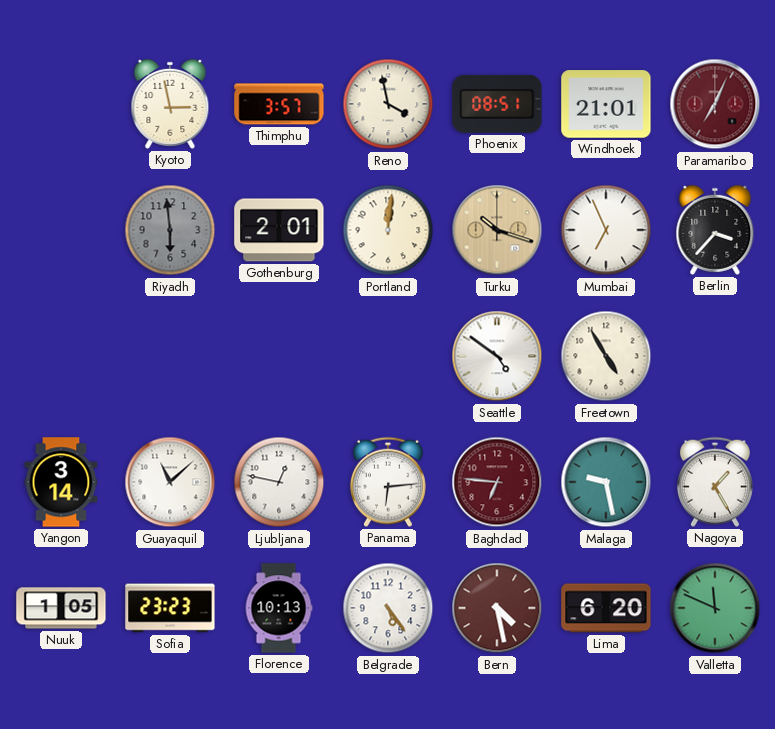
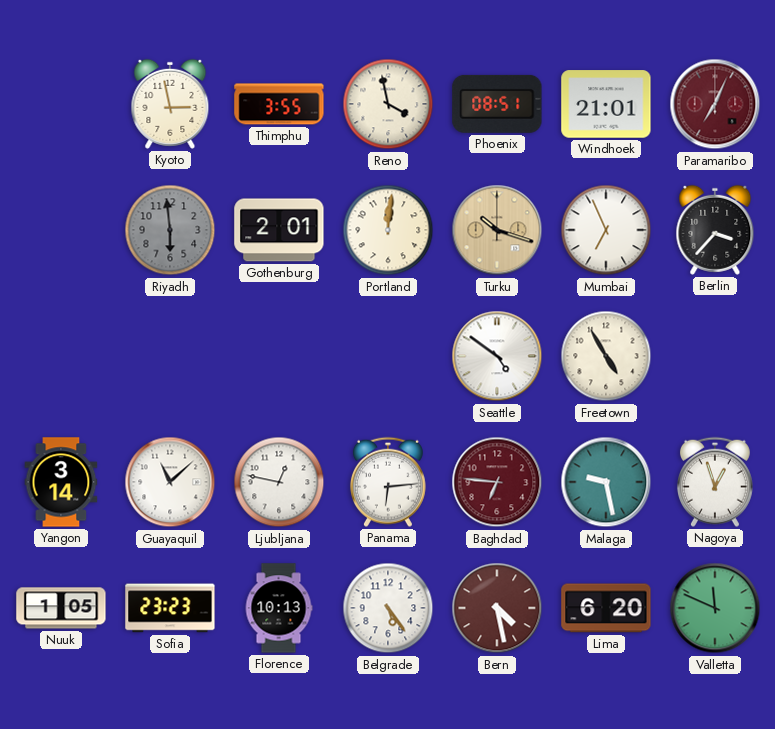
Thimphu: 3:57 -> 3:55
Nagoya: 1:25 -> 12:57
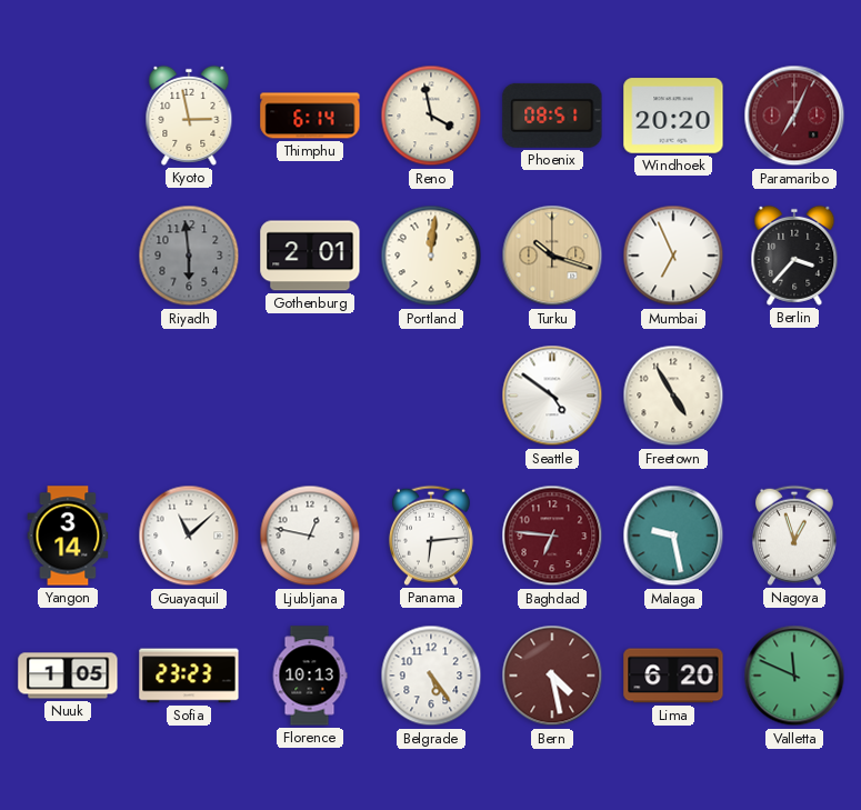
Thimphu: 3:55 -> 6:14
Windhoek: 21:01 -> 20:20
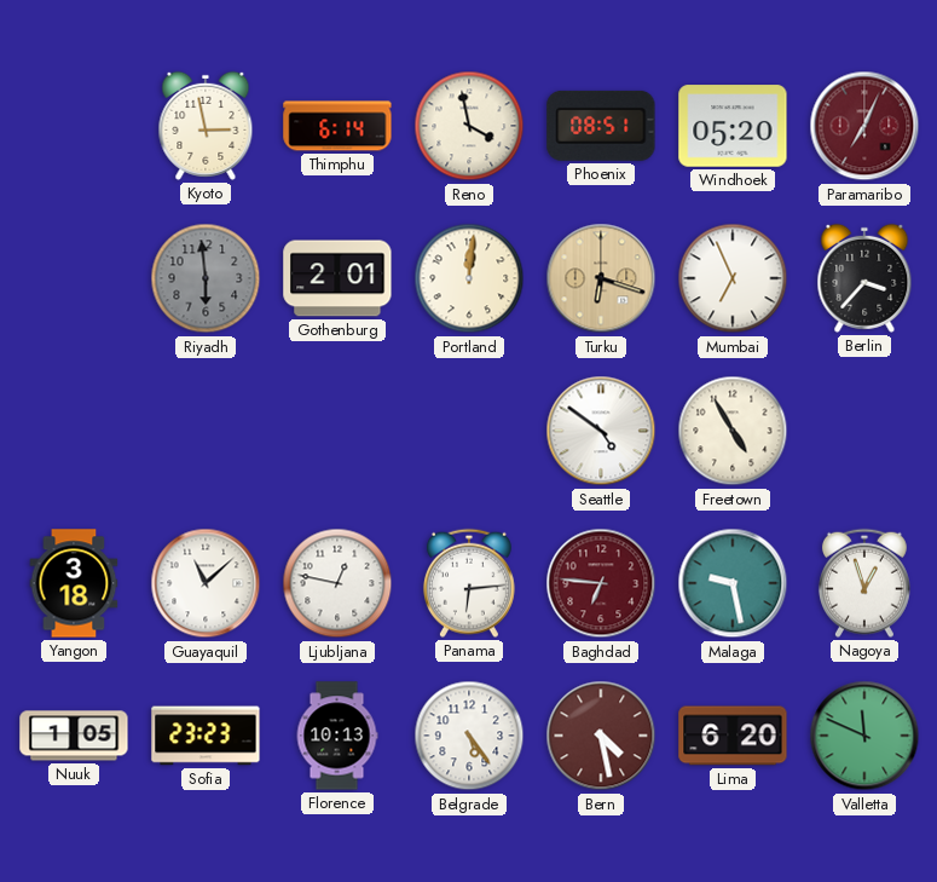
Windhoek: 20:20 -> 05:20
Turku: 10:18 -> 6:18
Yangon: 3:14 -> 3:18
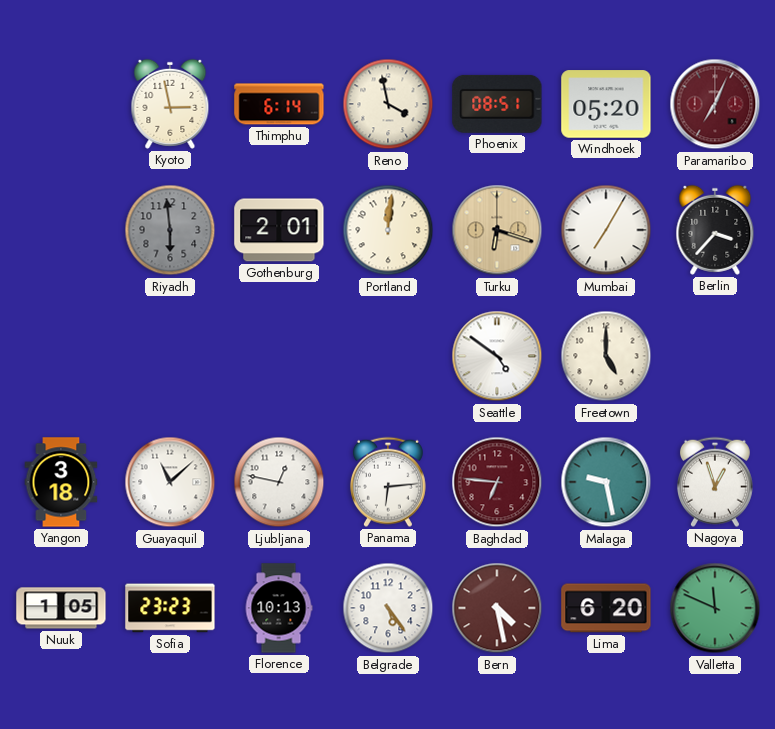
Mumbai: 6:56 -> 7:05
Freetown: 4:55 -> 5:00
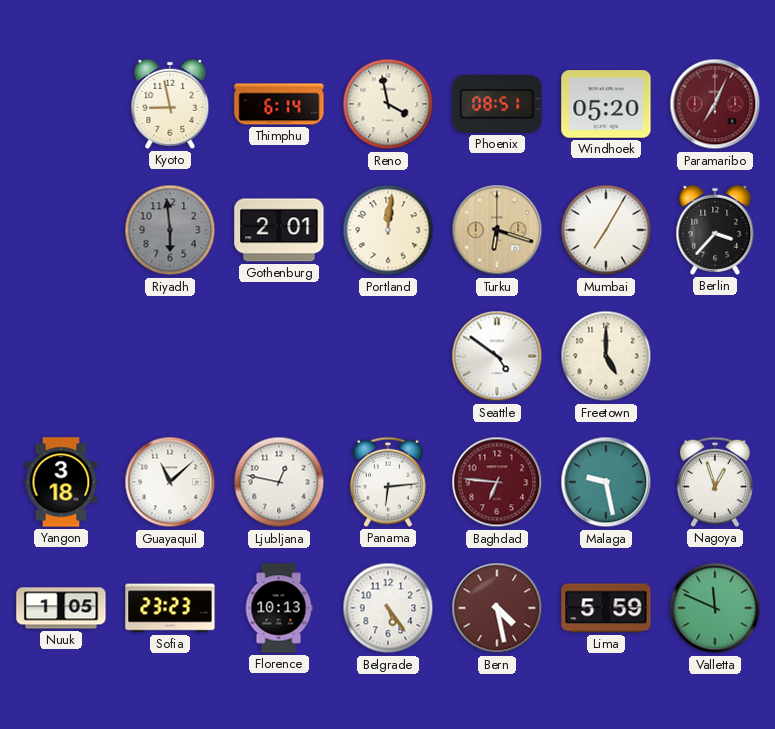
Kyoto: 2:58 -> 8:58
Lima: 6:20 -> 5:59
